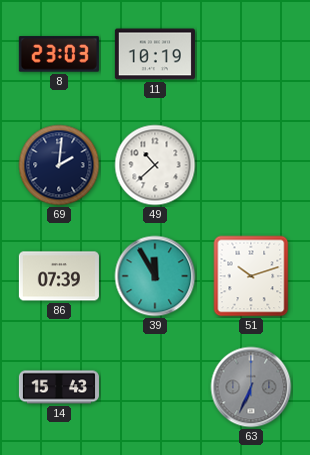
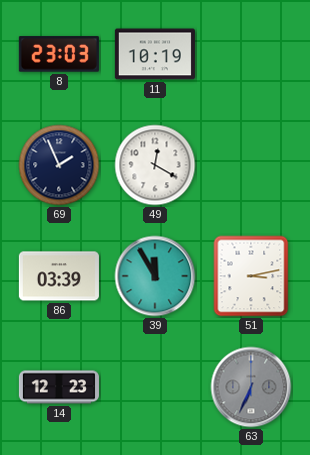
69: 2:01 -> 1:56
49: 10:38 -> 12:20
86: 07:39 -> 03:39
51: 10:12 -> 3:13
14: 15:43 -> 12:23
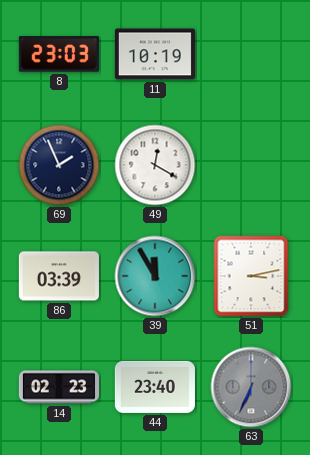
14: 12:23 -> 02:23
44: none -> 23:40
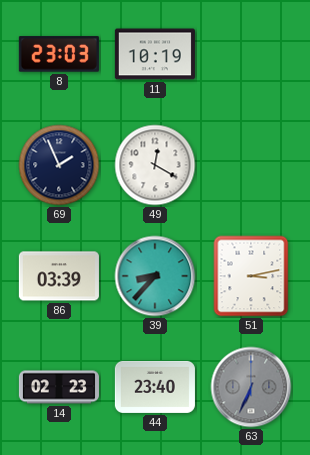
39: 11:55 -> 8:37
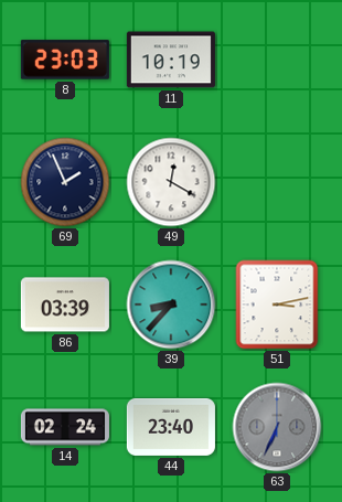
14: 02:23 -> 02:24
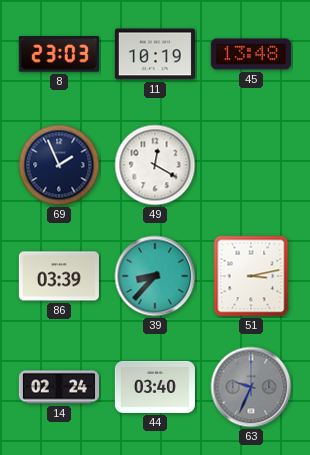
45: none -> 13:48
44: 23:40 -> 03:40
63: 6:34 -> 9:34
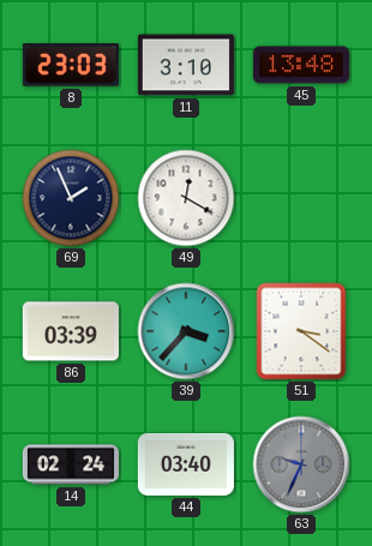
11: 10:19 -> 3:10
39: 8:37 -> 3:37
51: 3:13 -> 3:21
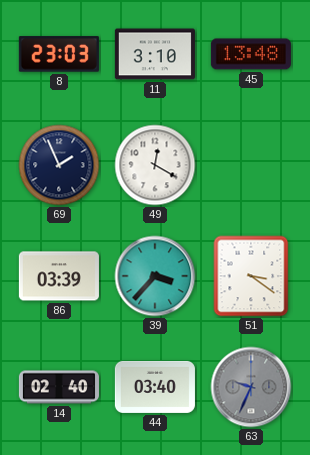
14: 02:24 -> 02:40
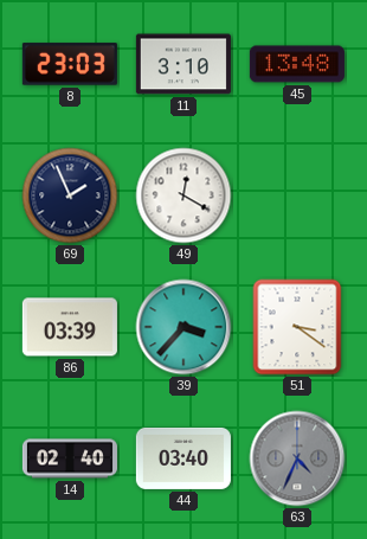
63: 9:34 -> 4:34
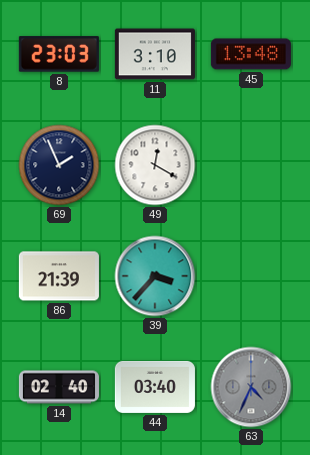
86: 03:39 -> 21:39
51: 3:21 -> none
